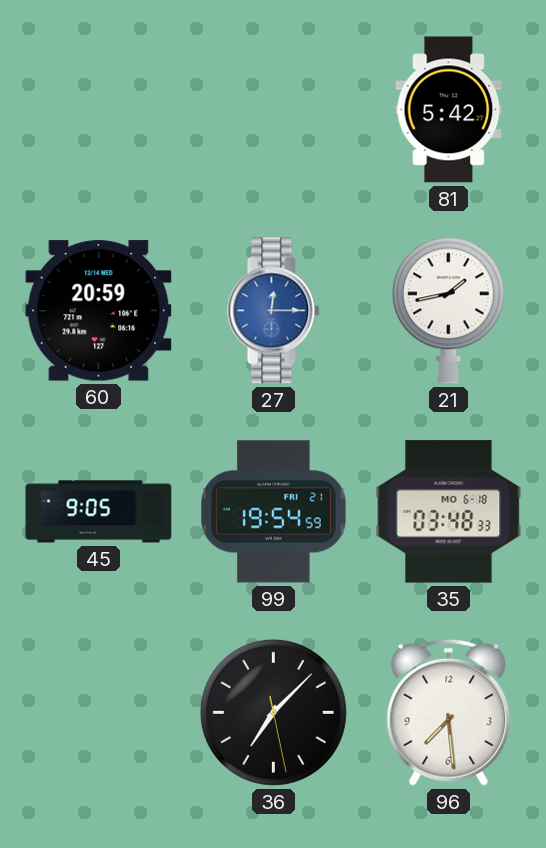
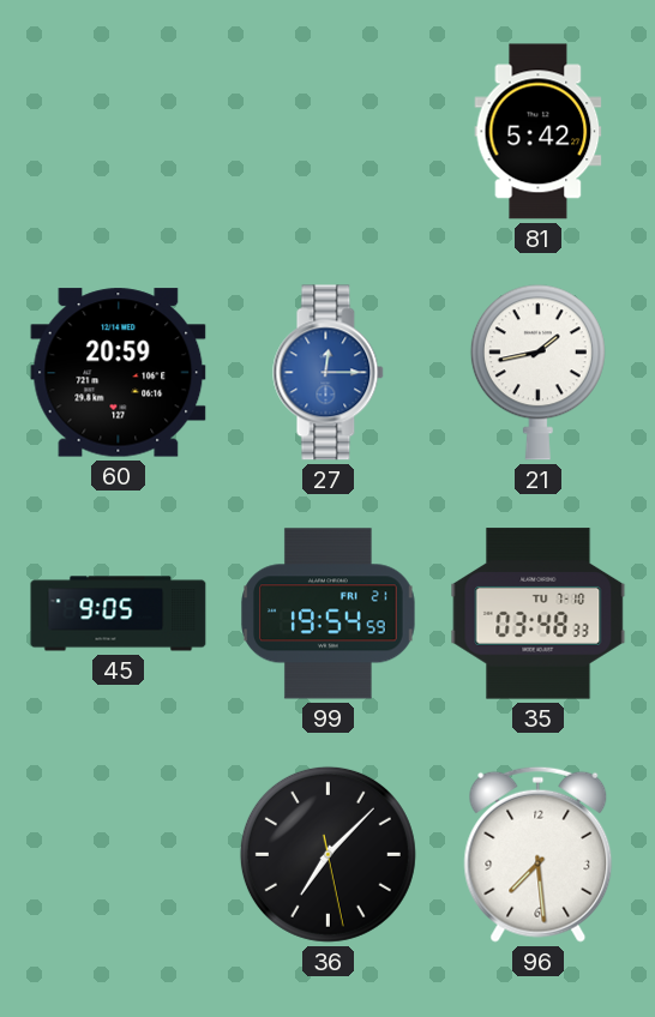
35 date: MO 6-18 -> TU 7-10
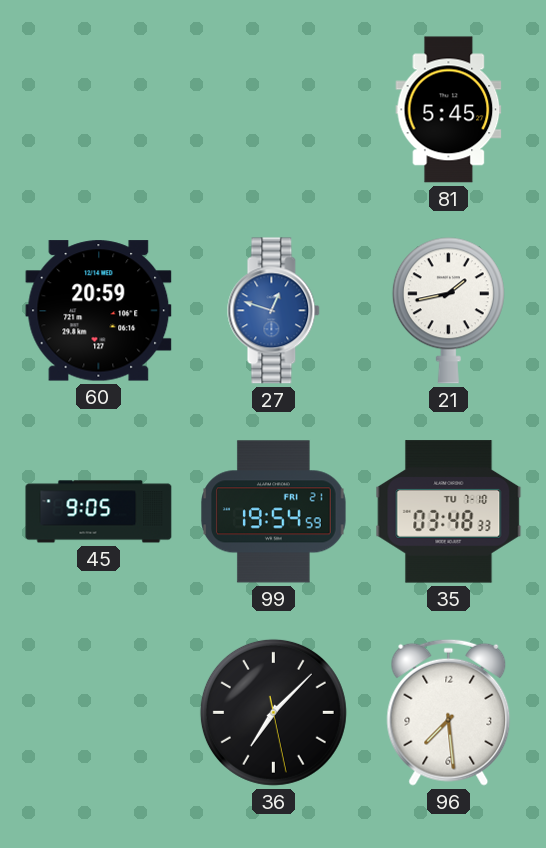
81: 5:42 -> 5:45
27: 12:15 -> 12:48
